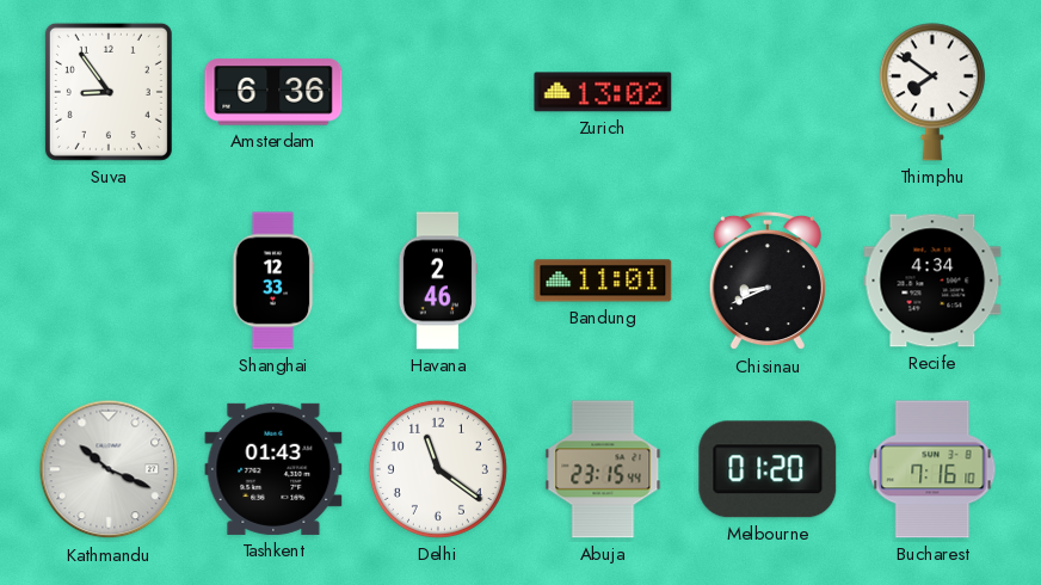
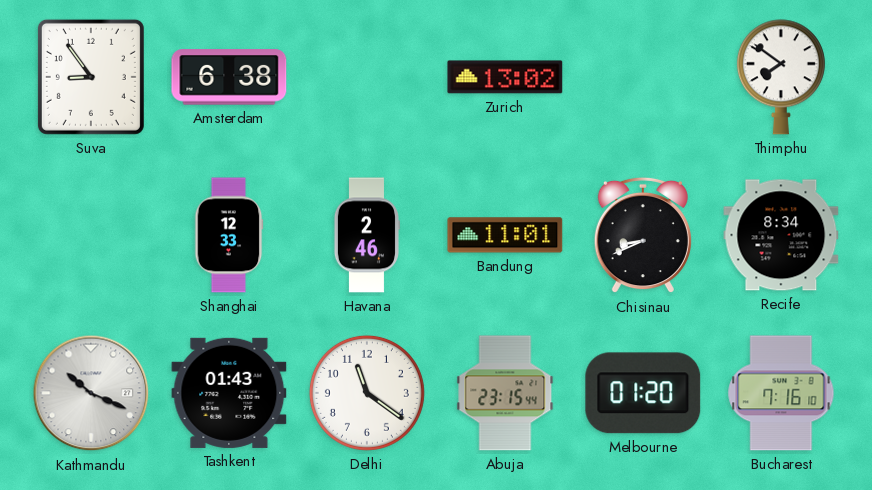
Amsterdam: 6:36 -> 6:38
Recife: 4:34 -> 8:34
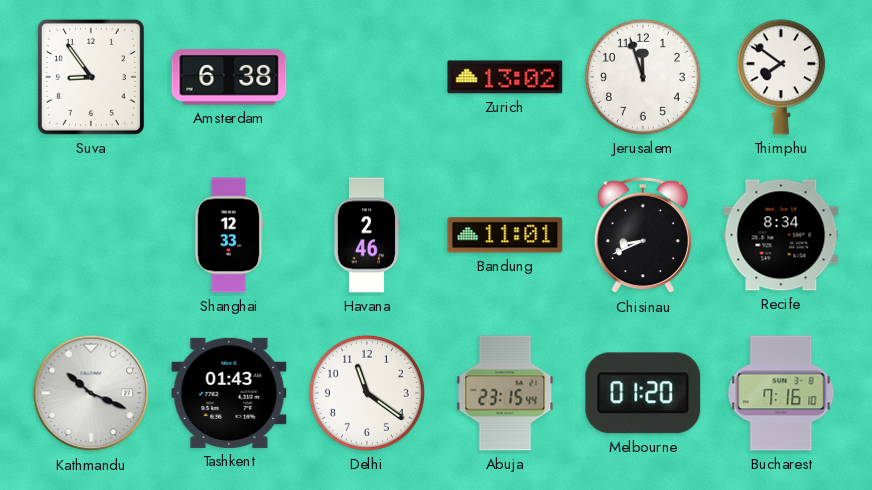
Jerusalem: none -> 11:57
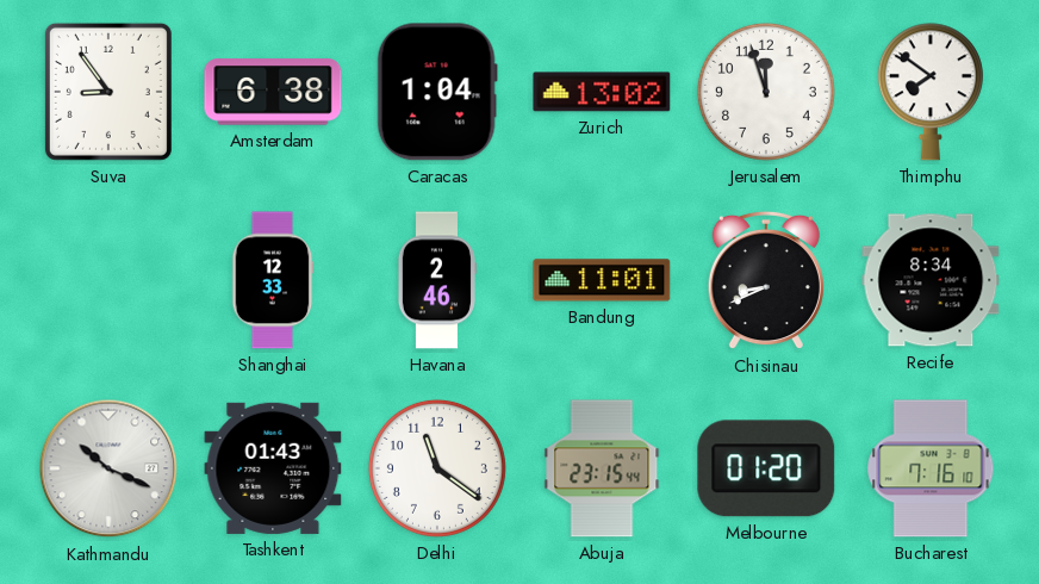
Caracas: none -> 1:04
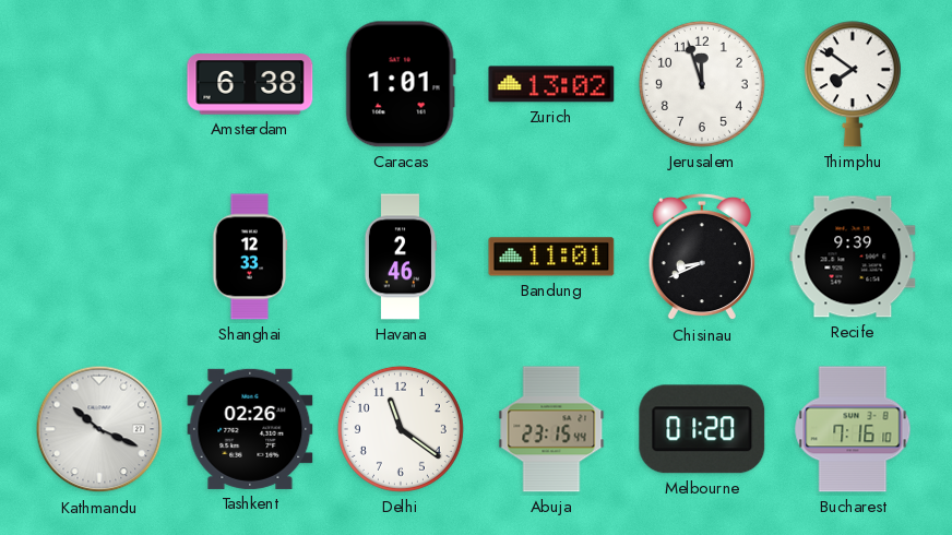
Suva: 8:54 -> none
Caracas: 1:04 -> 1:01
Recife: 8:34 -> 9:39
Tashkent: 01:43 -> 02:26
